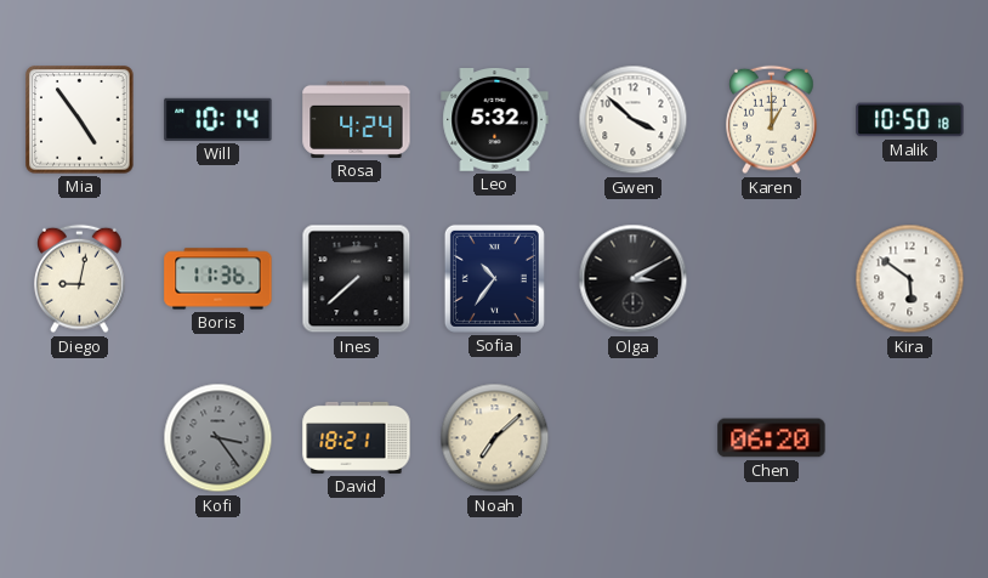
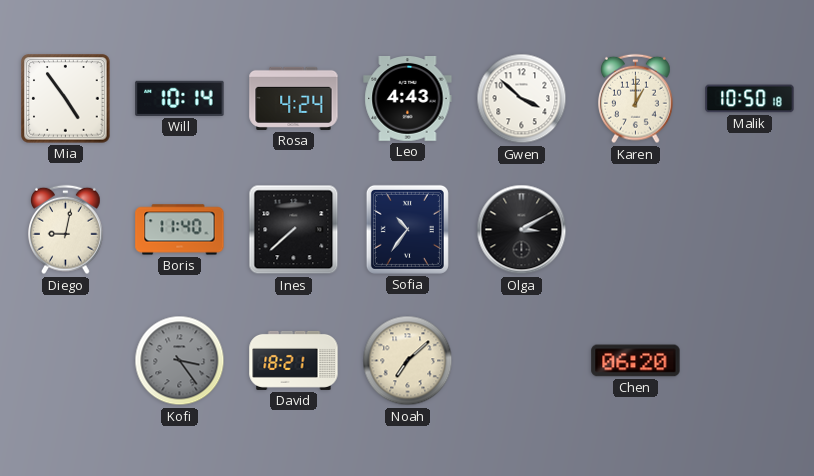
Leo: 5:32 -> 4:43
Boris: 11:36 -> 11:40
Kira: 5:51 -> none
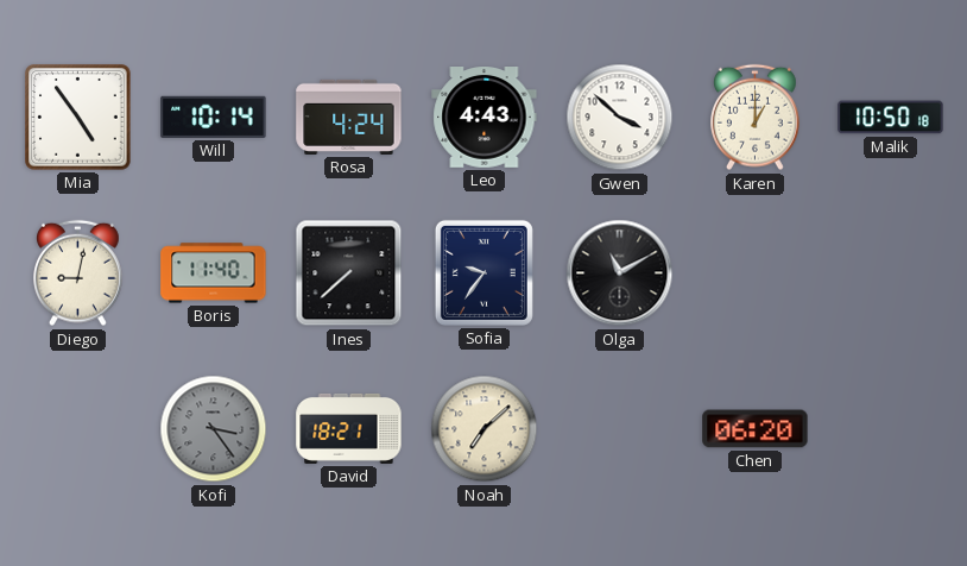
Sofia: 10:36 -> 9:36
Olga: 3:10 -> 11:10
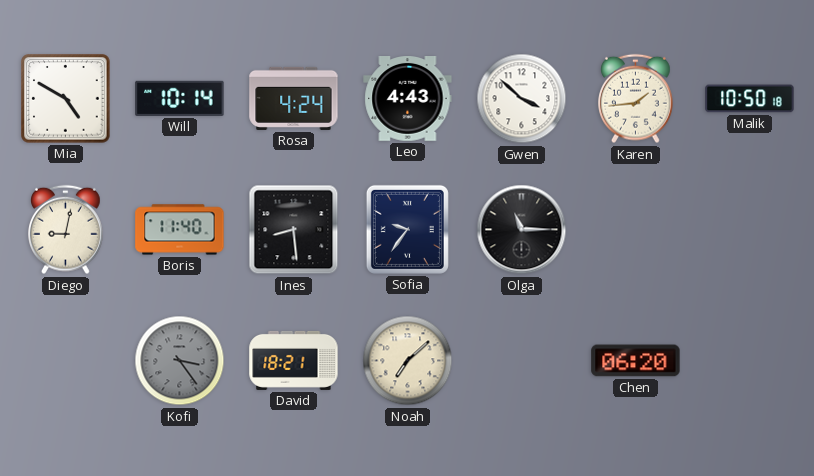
Mia: 4:54 -> 4:50
Karen: 1:00 -> 1:44
Ines: 7:38 -> 8:29
Olga: 11:10 -> 11:15
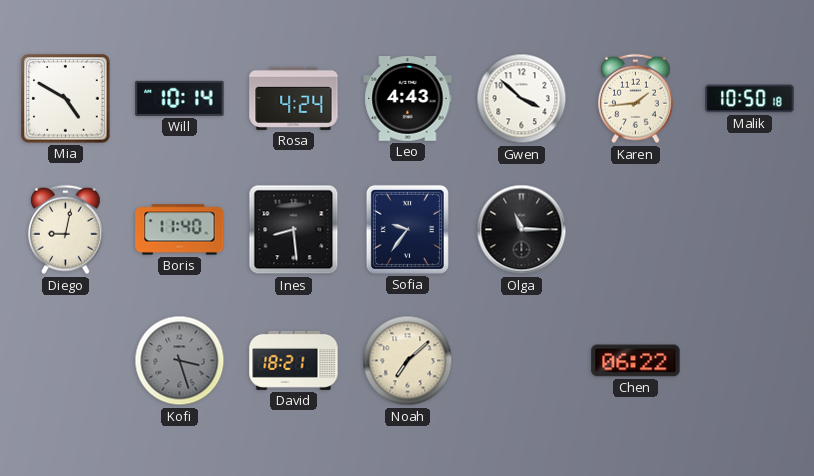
Kofi: 3:24 -> 3:27
Chen: 06:20 -> 06:22
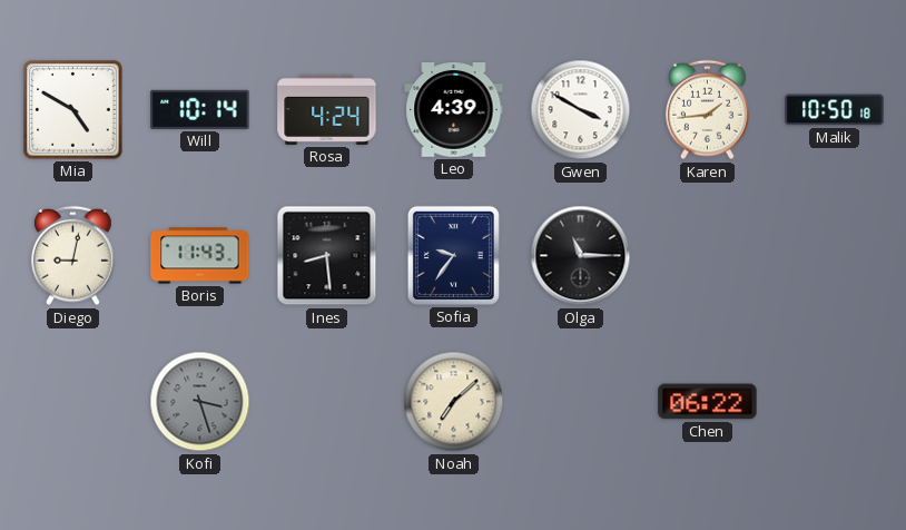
Leo: 4:43 -> 4:39
Gwen: 3:52 -> 3:50
Boris: 11:40 -> 11:43
David: 18:21 -> none
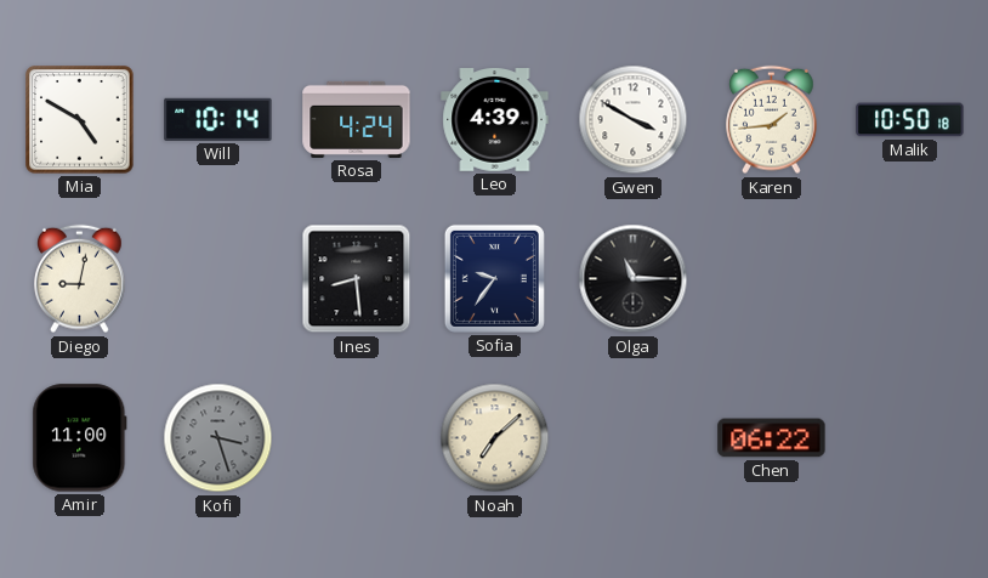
Boris: 11:43 -> none
Amir: none -> 11:00
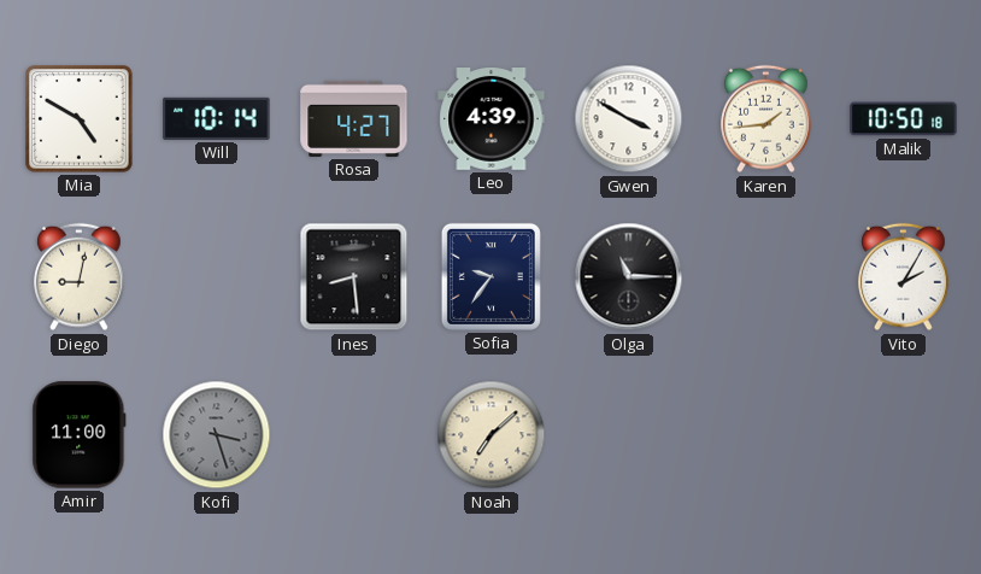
Rosa: 4:24 -> 4:27
Vito: none -> 2:05
Chen: 06:22 -> none
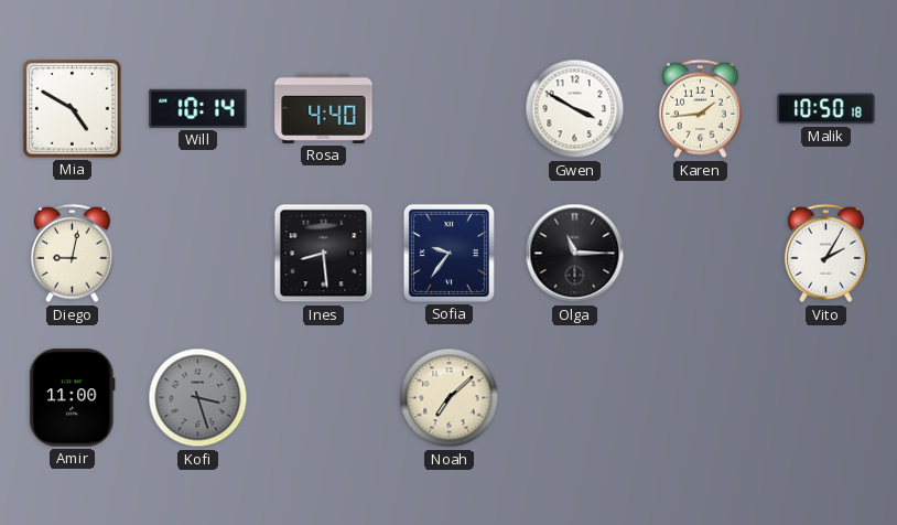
Rosa: 4:27 -> 4:40
Leo: 4:39 -> none
